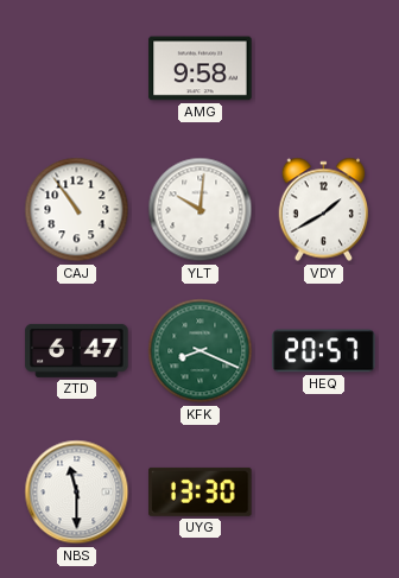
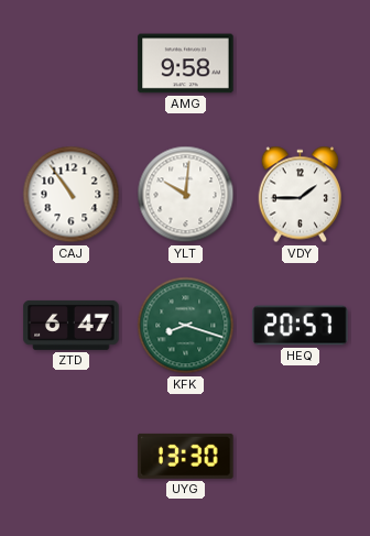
VDY: 1:40 -> 1:45
KFK: 8:19 -> 8:18
NBS: 11:30 -> none
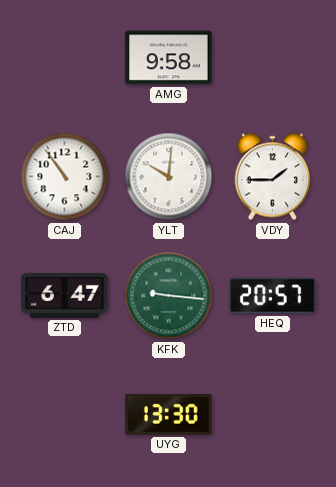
KFK: 8:18 -> 9:16
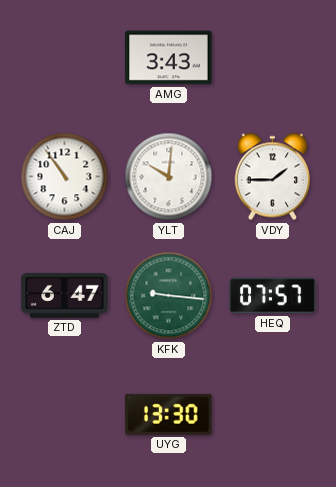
AMG: 9:58 -> 3:43
HEQ: 20:57 -> 07:57
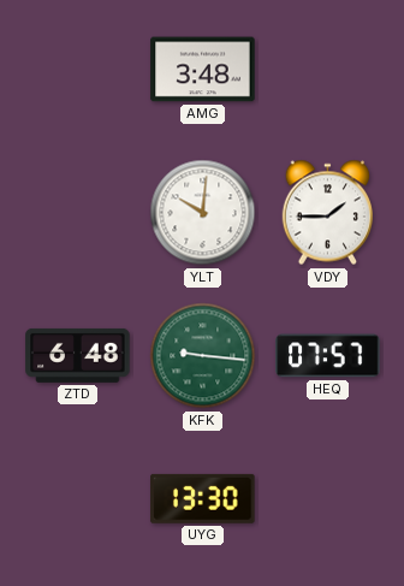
AMG: 3:43 -> 3:48
CAJ: 10:54 -> none
ZTD: 6:47 -> 6:48
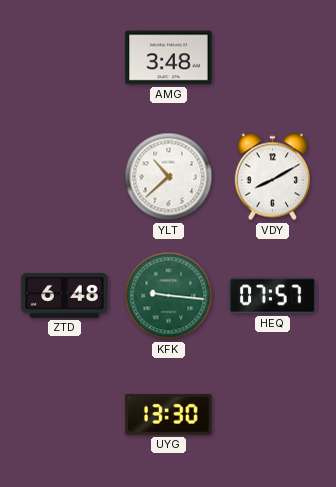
YLT: 10:01 -> 10:38
VDY: 1:45 -> 8:10
